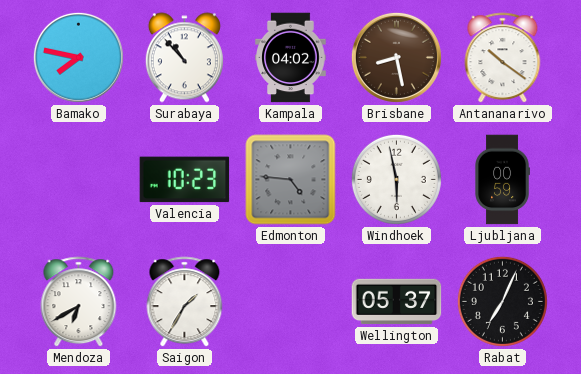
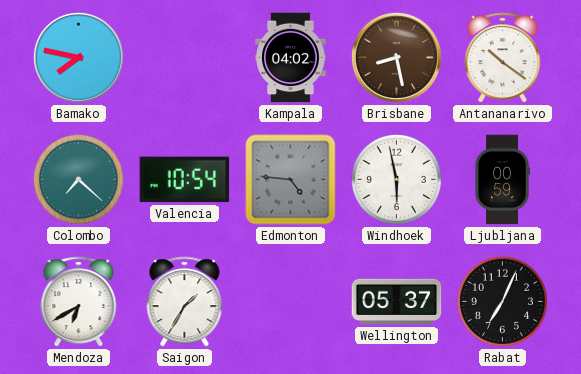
Surabaya: 10:53 -> none
Colombo: none -> 7:22
Valencia: 10:23 -> 10:54
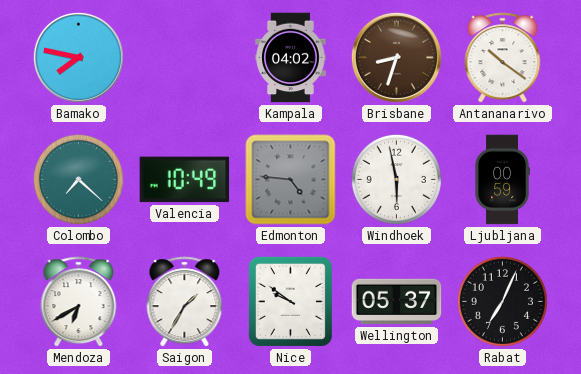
Brisbane: 8:28 -> 8:33
Valencia: 10:54 -> 10:49
Nice: none -> 9:51
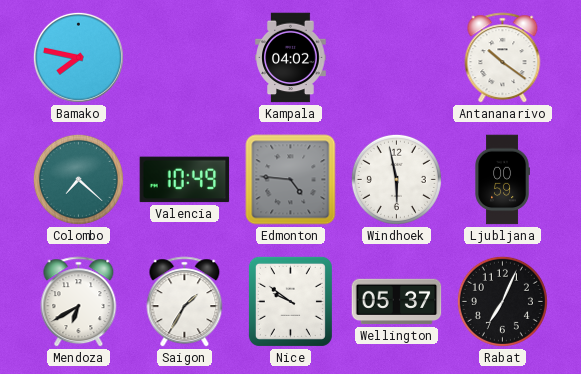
Brisbane: 8:33 -> none
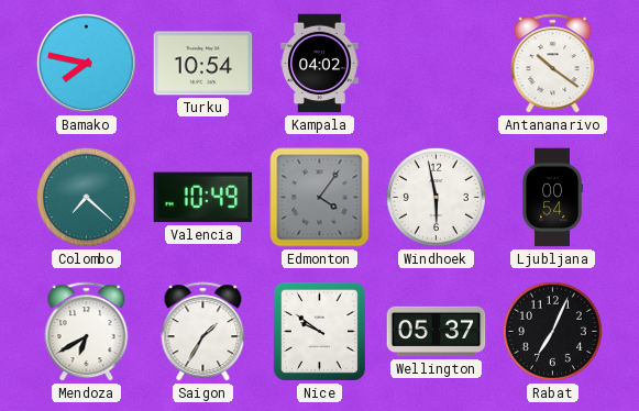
Turku: none -> 10:54
Edmonton: 4:46 -> 4:06
Ljubljana: 00:59 -> 00:54
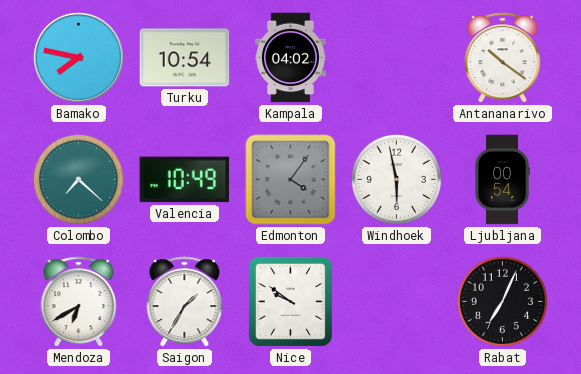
Wellington: 05:37 -> none
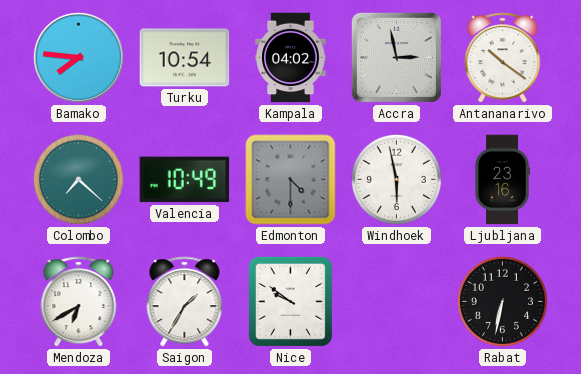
Bamako: 7:47 -> 7:46
Accra: none -> 2:58
Edmonton: 4:06 -> 4:30
Ljubljana: 00:54 -> 23:16
Rabat: 7:04 -> 6:32
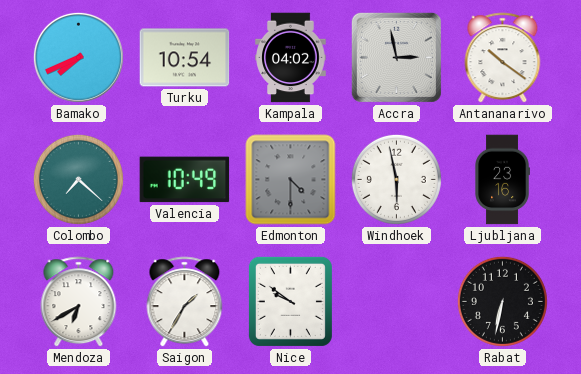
Bamako: 7:46 -> 7:41
